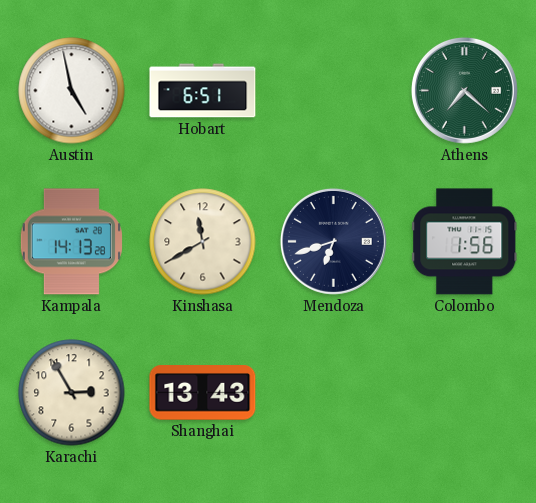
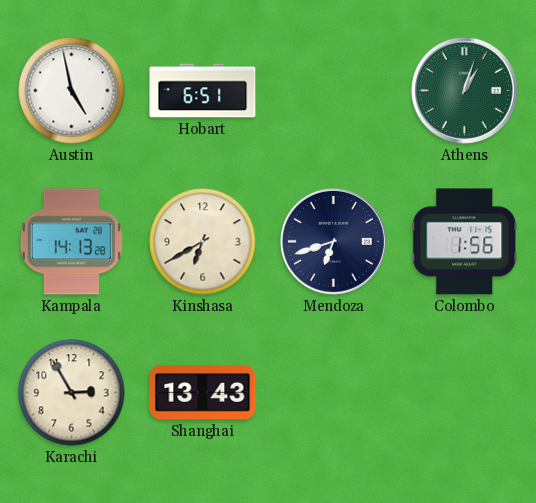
Athens: 7:22 -> 1:03
Kinshasa: 11:40 -> 6:40
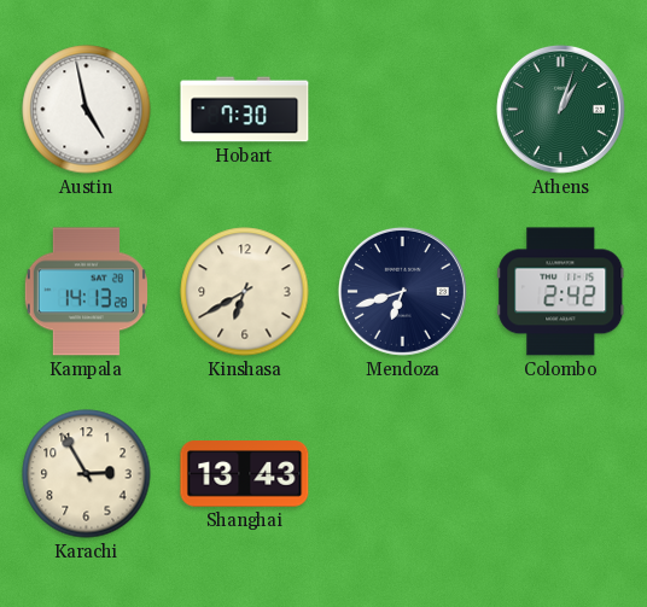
Hobart: 6:51 -> 7:30
Colombo: 1:56 -> 2:42
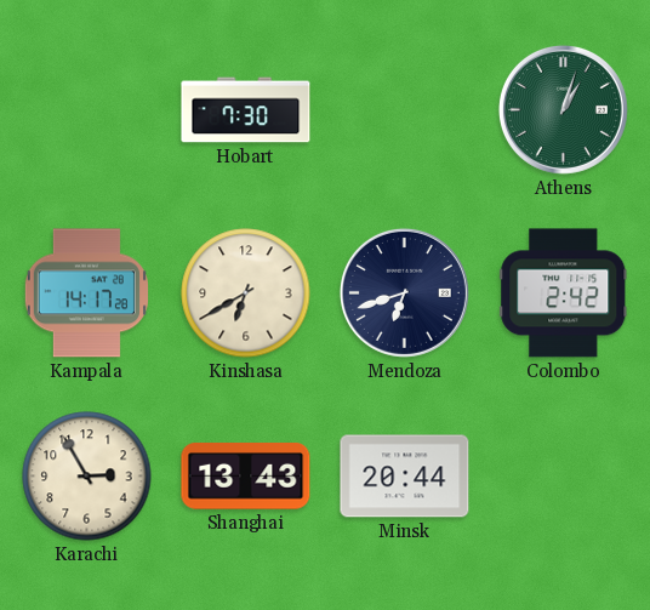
Austin: 4:58 -> none
Kampala: 14:13 -> 14:17
Minsk: none -> 20:44
